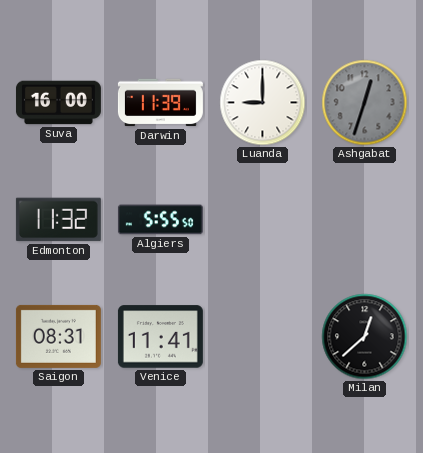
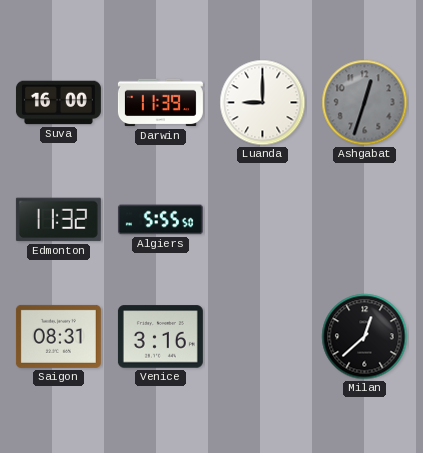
Venice: 11:41 -> 3:16
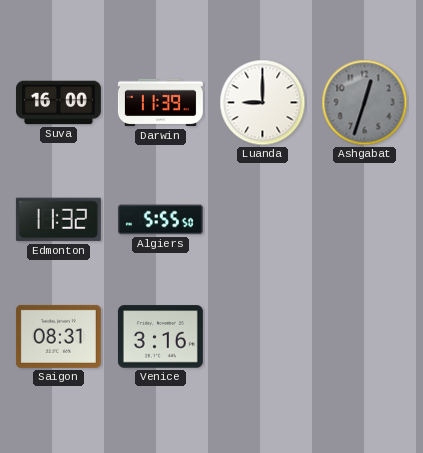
Milan: 12:38 -> none
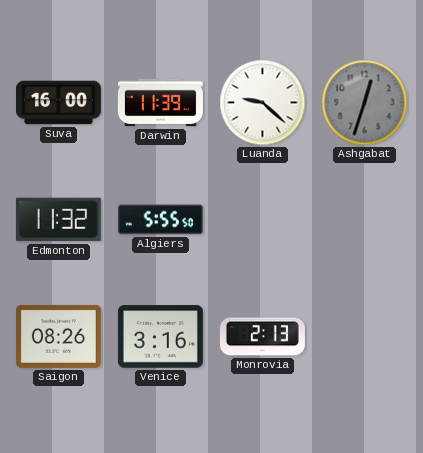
Luanda: 9:00 -> 9:22
Saigon: 08:31 -> 08:26
Monrovia: none -> 2:13
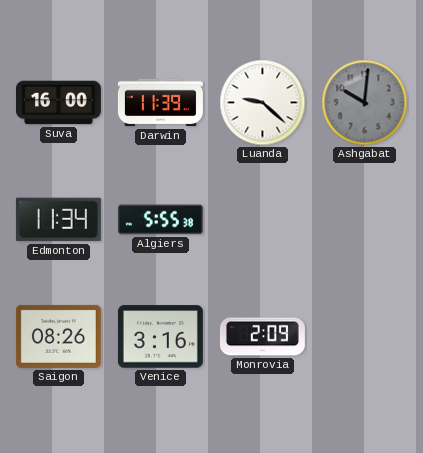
Ashgabat: 12:33 -> 10:01
Edmonton: 11:32 -> 11:34
Algiers: 5:55:50 -> 5:55:38
Monrovia: 2:13 -> 2:09
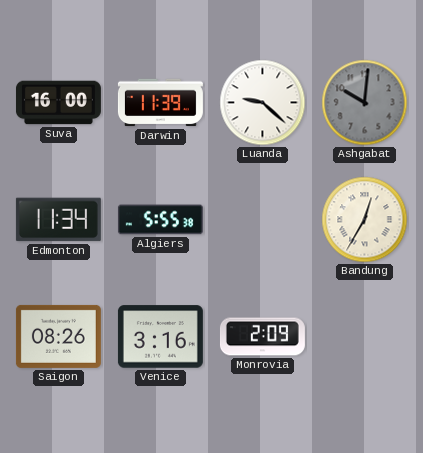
Bandung: none -> 12:35
